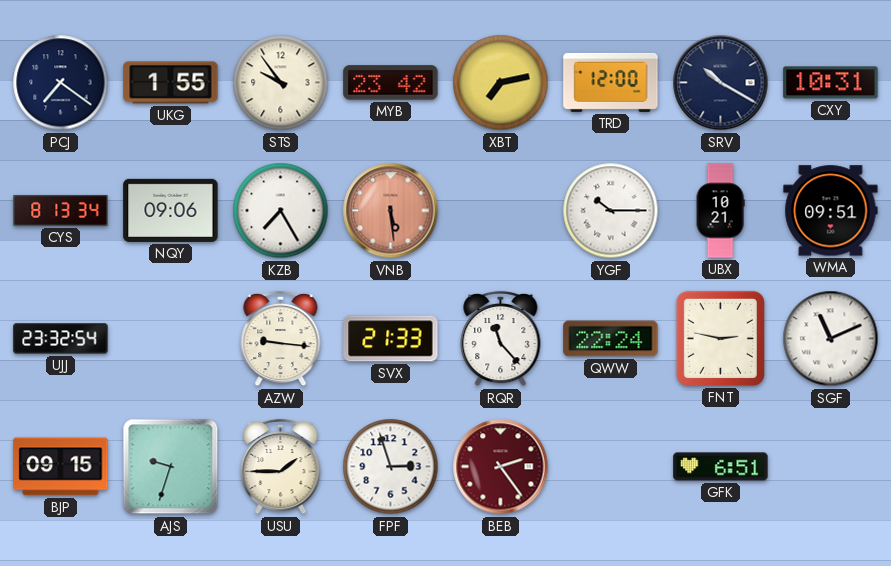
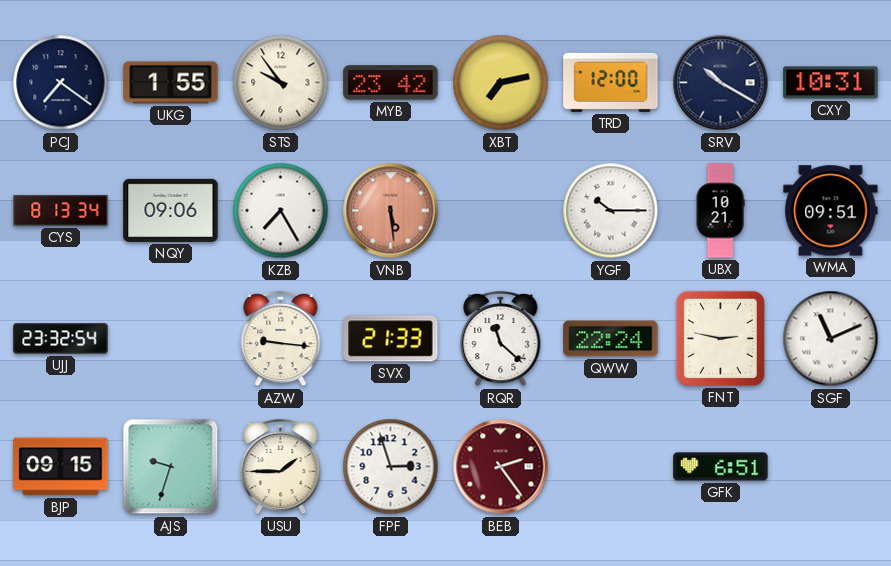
RQR: 11:23 -> 11:22
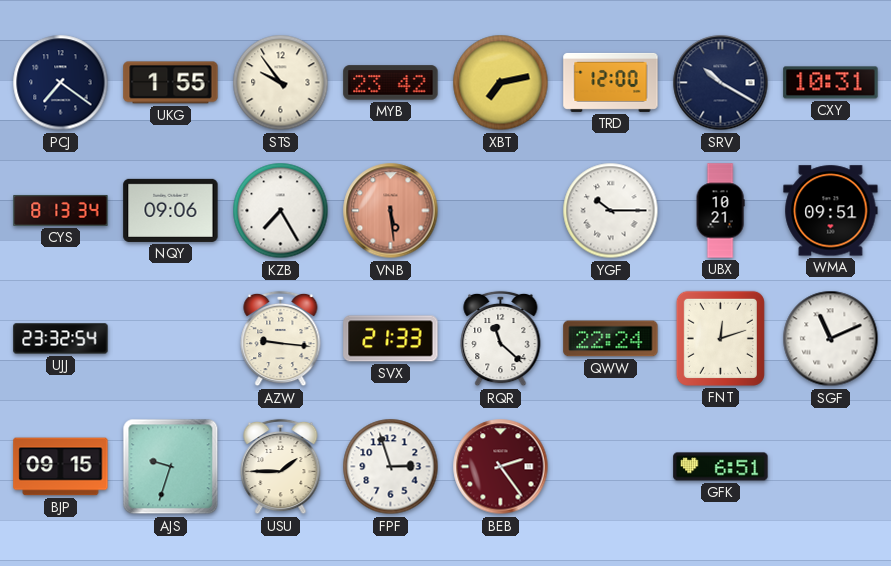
FNT: 2:47 -> 12:12
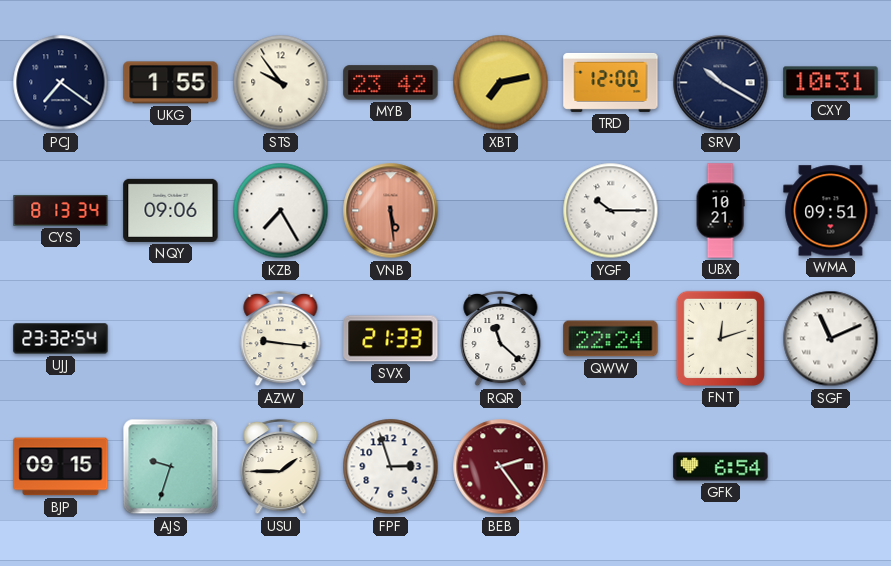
GFK: 6:51 -> 6:54
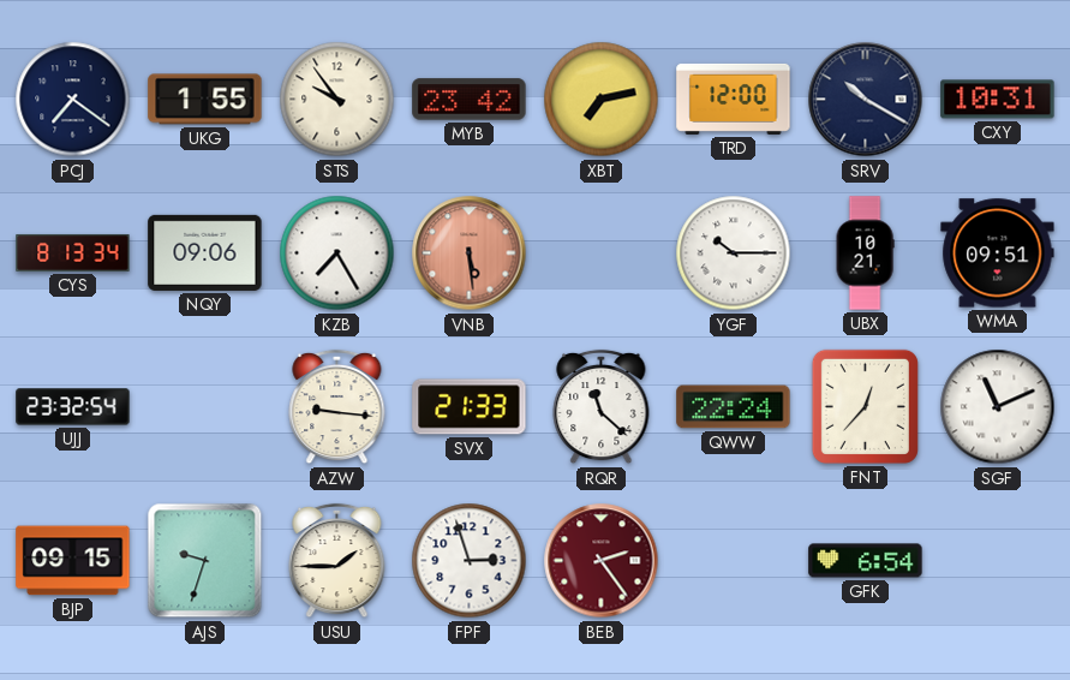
FNT: 12:12 -> 12:37
